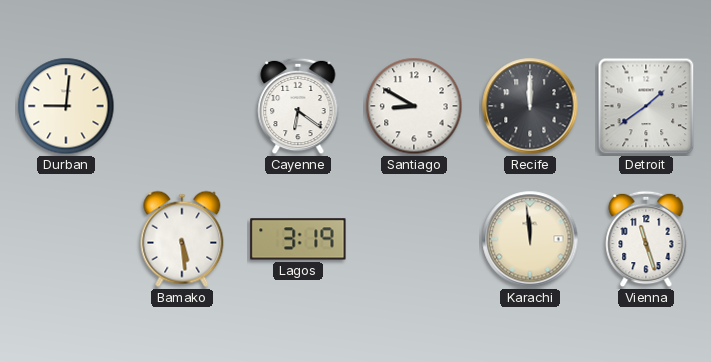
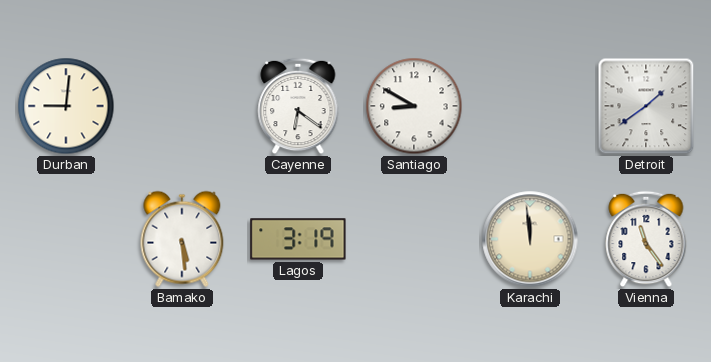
Recife: 12:00 -> none
Vienna: 11:27 -> 11:24
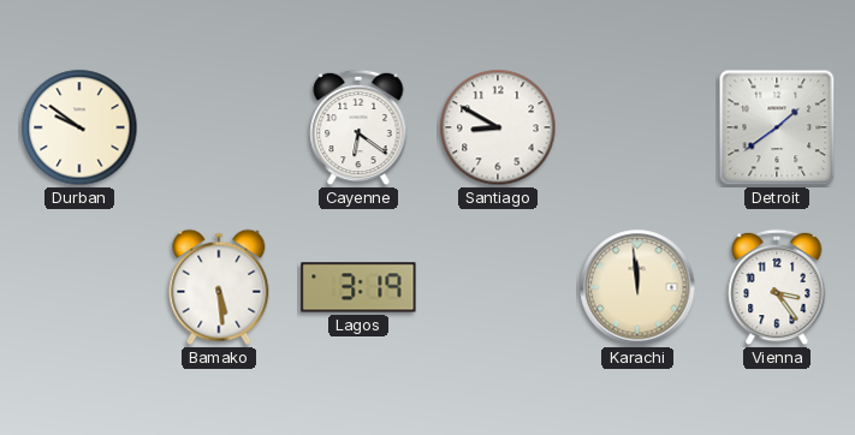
Durban: 9:01 -> 9:51
Vienna: 11:24 -> 3:24
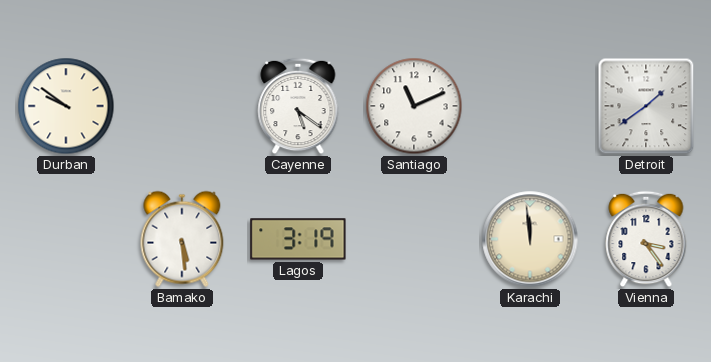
Cayenne: 6:21 -> 5:21
Santiago: 8:50 -> 11:11
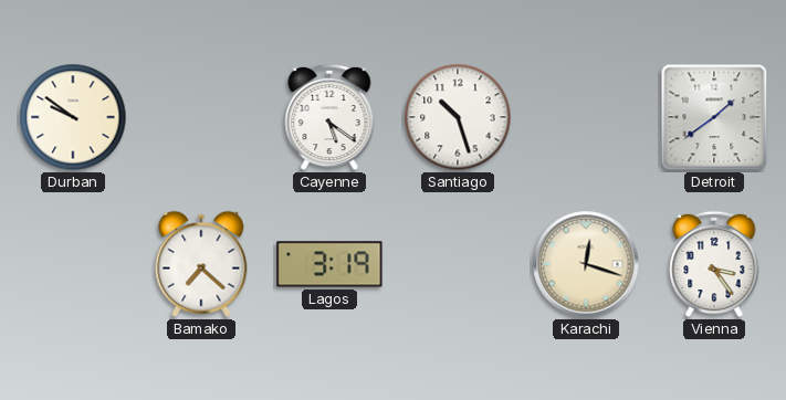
Santiago: 11:11 -> 10:27
Bamako: 5:29 -> 7:22
Karachi: 11:59 -> 12:18
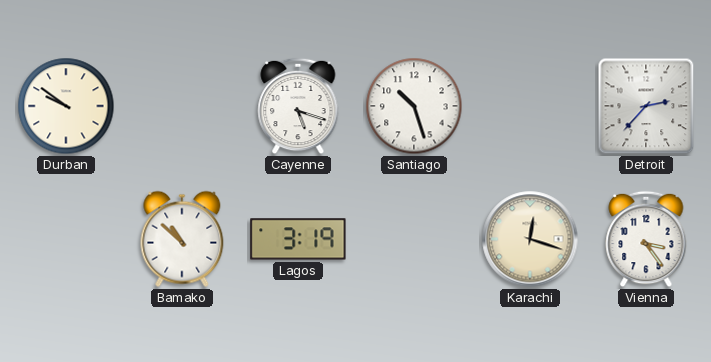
Cayenne: 5:21 -> 5:18
Detroit: 1:39 -> 2:37
Bamako: 7:22 -> 10:52
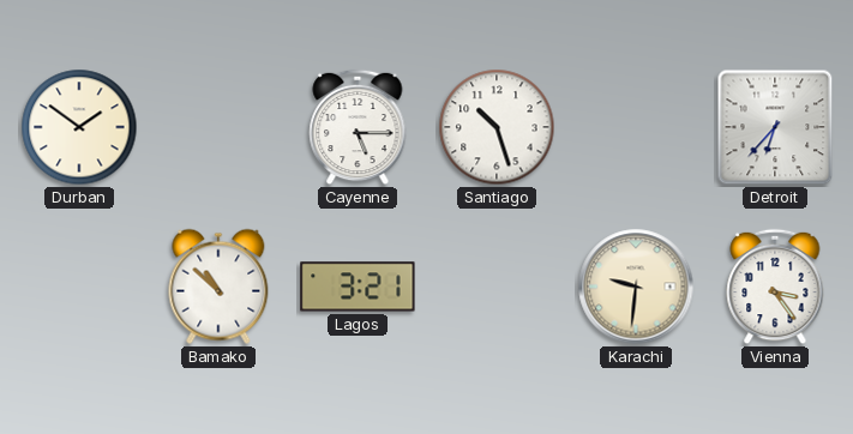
Durban: 9:51 -> 1:51
Cayenne: 5:18 -> 5:15
Detroit: 2:37 -> 6:37
Lagos: 3:19 -> 3:21
Karachi: 12:18 -> 9:31
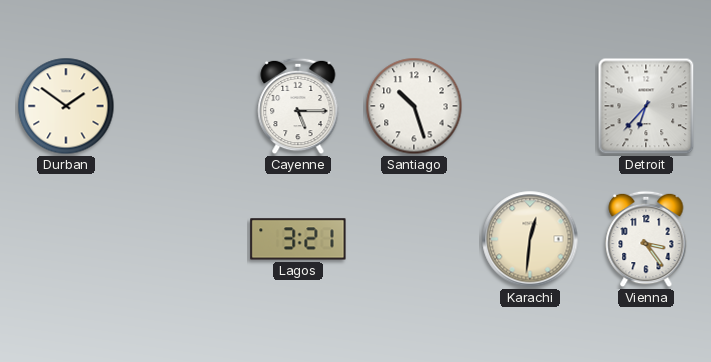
Bamako: 10:52 -> none
Karachi: 9:31 -> 12:31
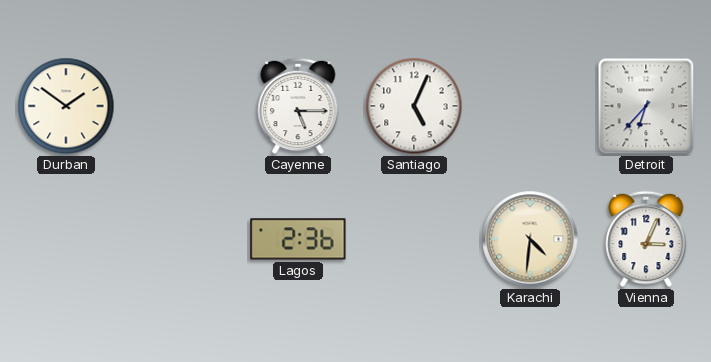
Santiago: 10:27 -> 5:04
Lagos: 3:21 -> 2:36
Karachi: 12:31 -> 4:31
Vienna: 3:24 -> 3:04
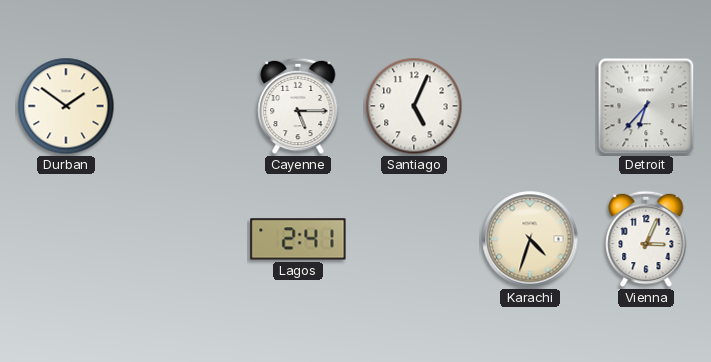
Lagos: 2:36 -> 2:41
Karachi: 4:31 -> 4:33
